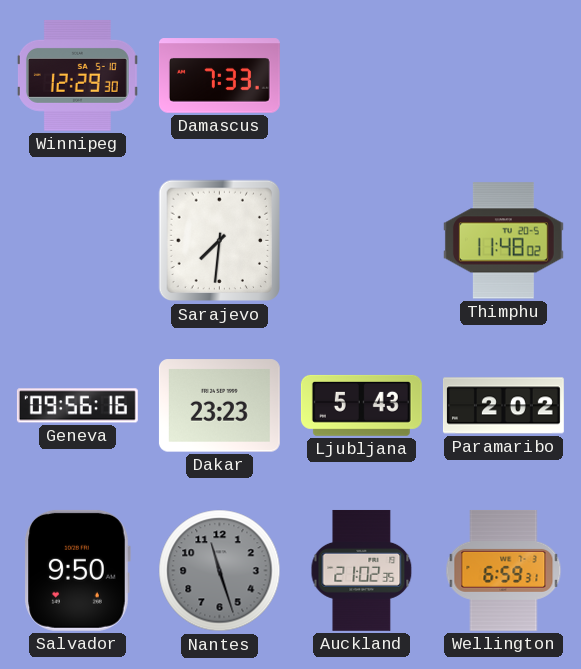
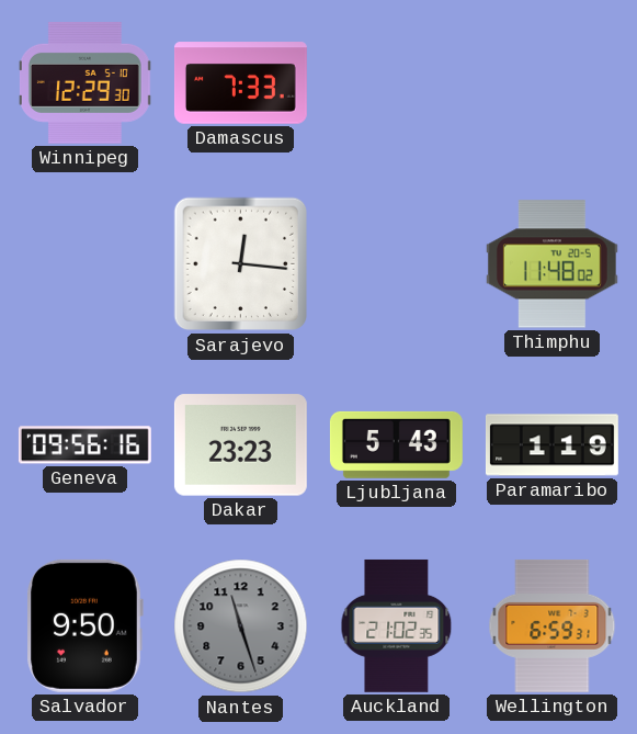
Sarajevo: 7:31 -> 12:16
Paramaribo: 2:02 -> 1:19
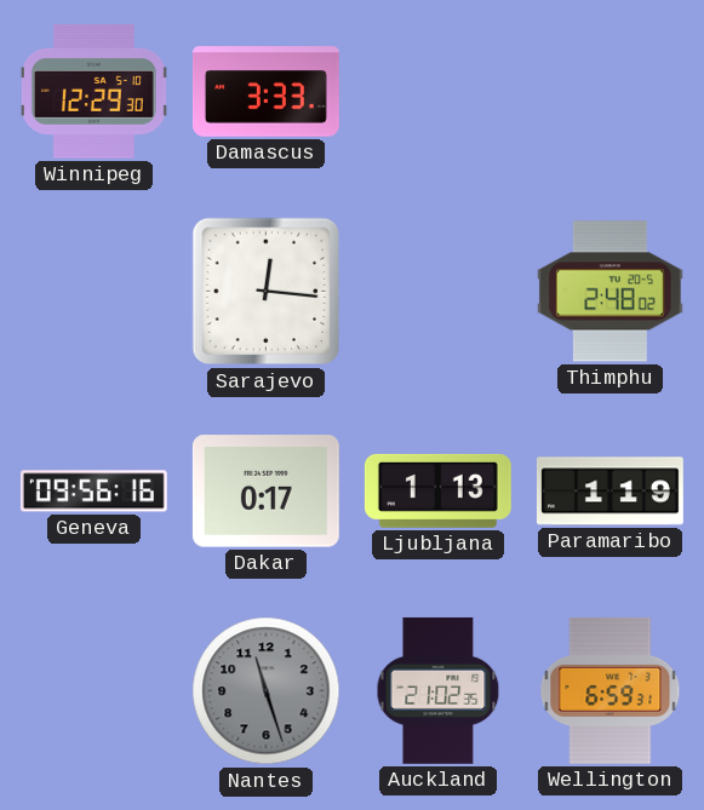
Damascus: 7:33 -> 3:33
Thimphu: 11:48 -> 2:48
Dakar: 23:23 -> 0:17
Ljubljana: 5:43 -> 1:13
Salvador: 9:50 -> none
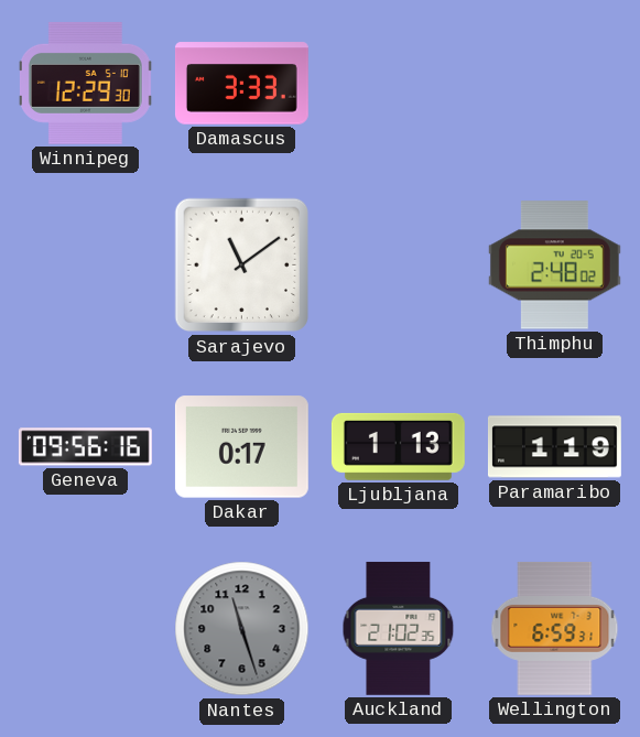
Sarajevo: 12:16 -> 11:09
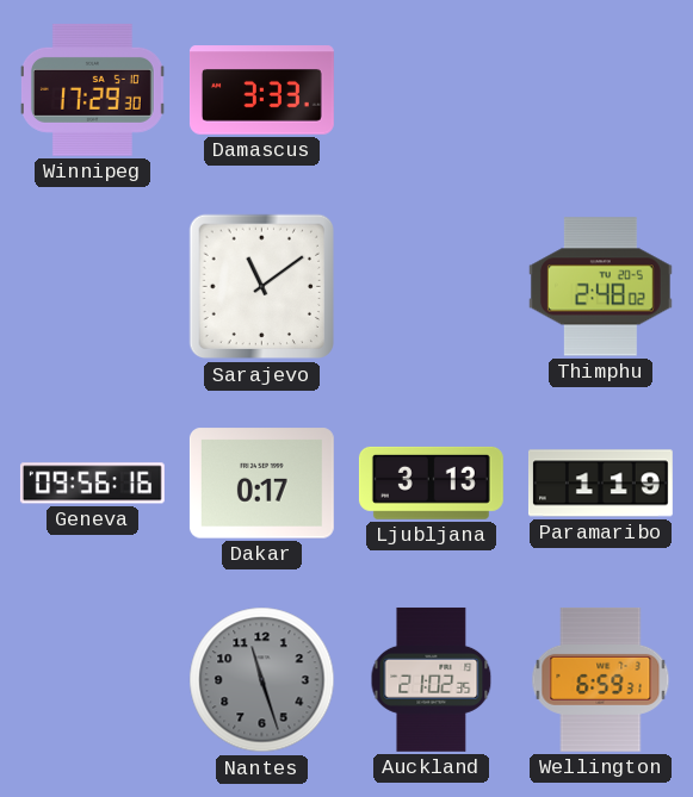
Winnipeg: 12:29 -> 17:29
Ljubljana: 1:13 -> 3:13
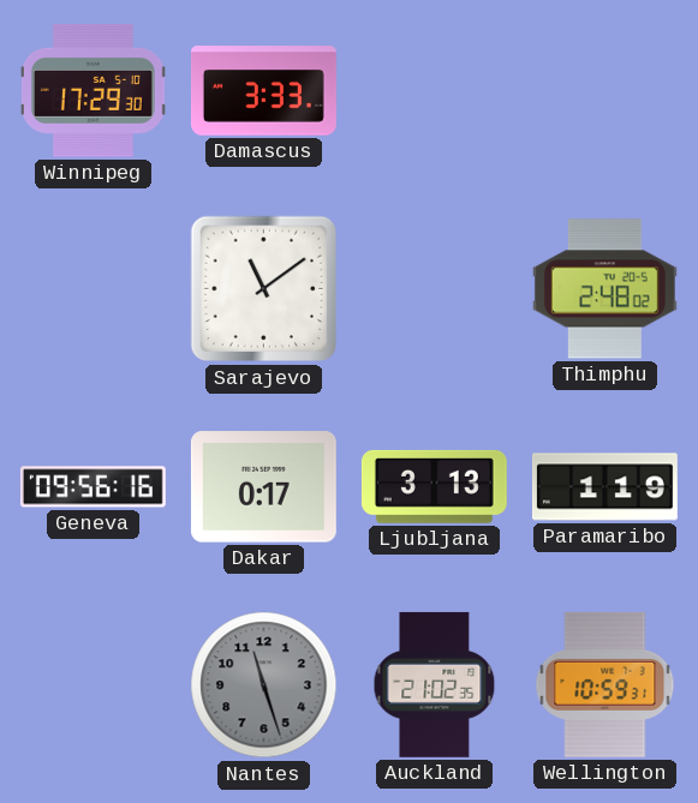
Wellington: 6:59 -> 10:59
